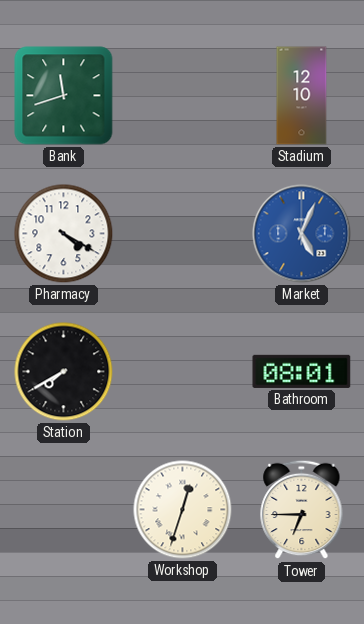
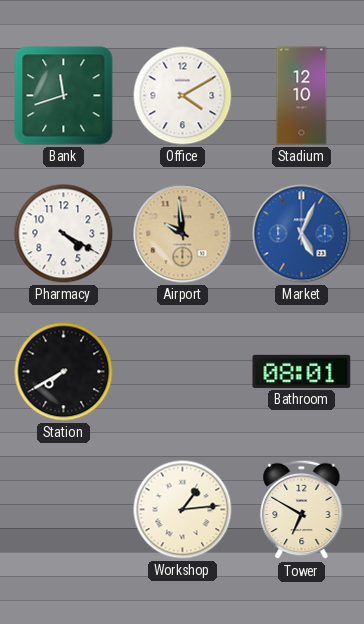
Office: none -> 4:10
Airport: none -> 9:59
Workshop: 12:33 -> 1:14
Tower: 6:45 -> 6:50
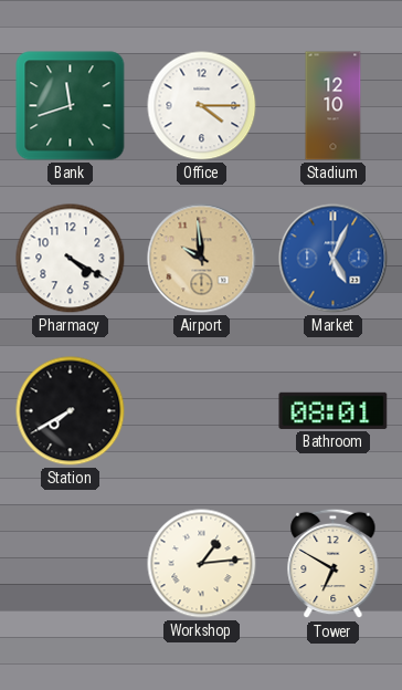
Office: 4:10 -> 4:15
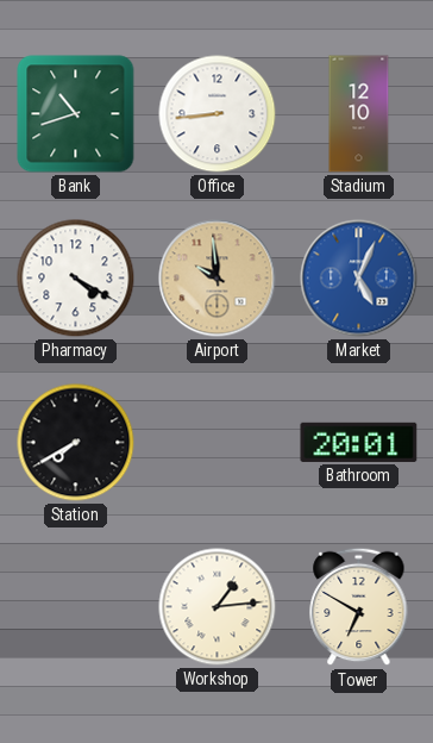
Bank: 11:42 -> 10:42
Office: 4:15 -> 8:44
Bathroom: 08:01 -> 20:01
